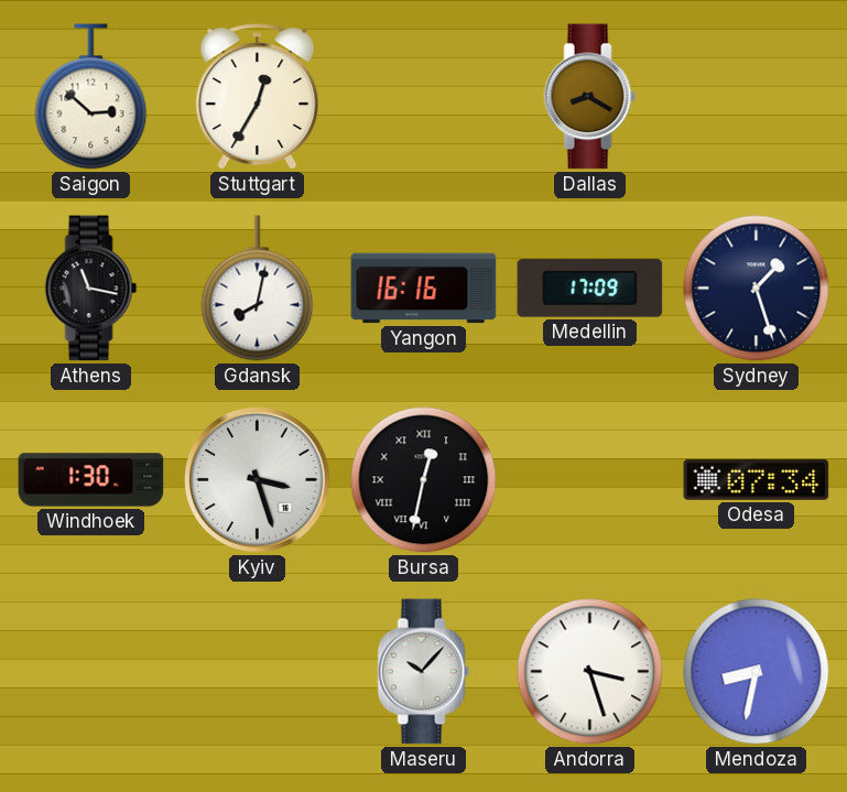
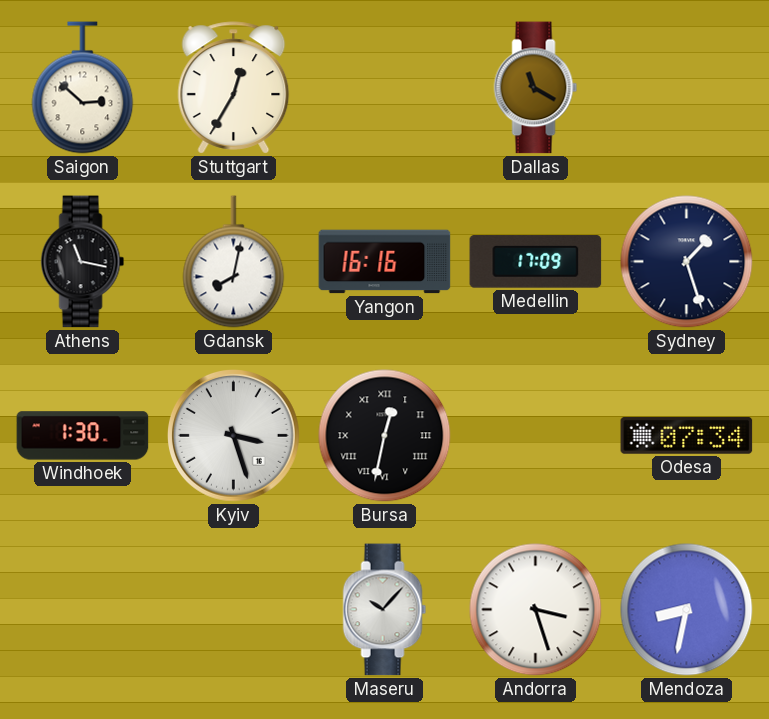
Dallas: 8:20 -> 11:20
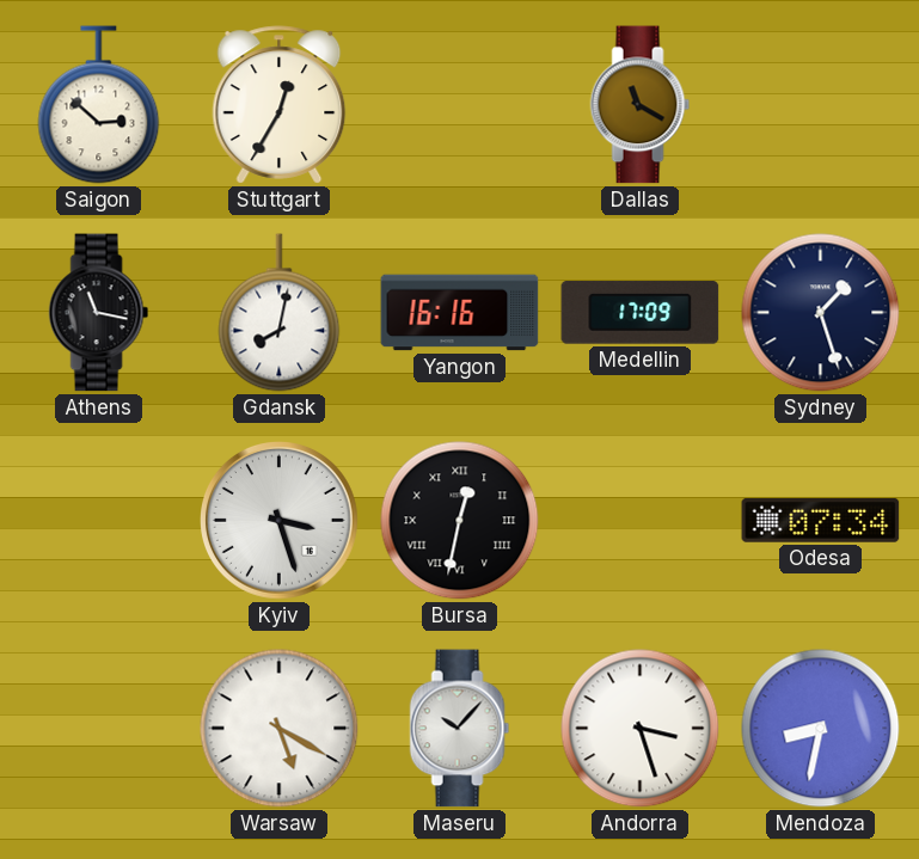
Windhoek: 1:30 -> none
Warsaw: none -> 5:20
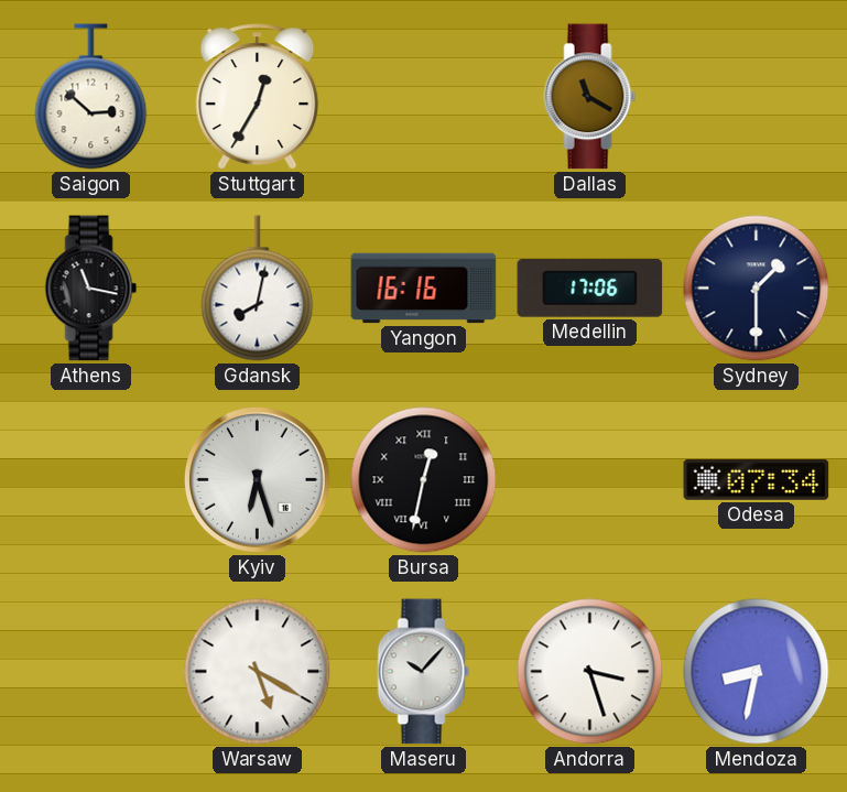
Medellin: 17:09 -> 17:06
Sydney: 1:27 -> 1:30
Kyiv: 3:27 -> 6:27
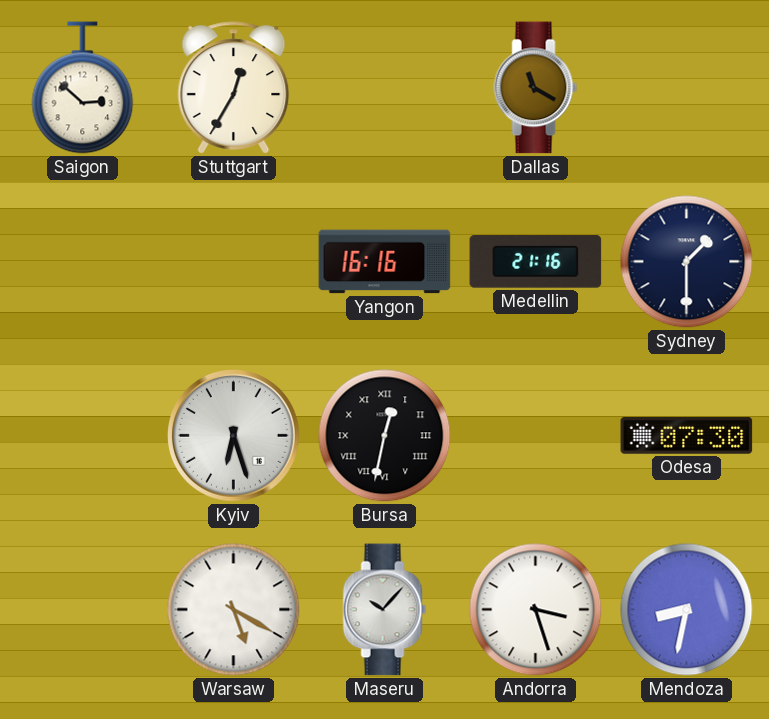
Athens: 11:17 -> none
Gdansk: 8:02 -> none
Medellin: 17:06 -> 21:16
Odesa: 07:34 -> 07:30
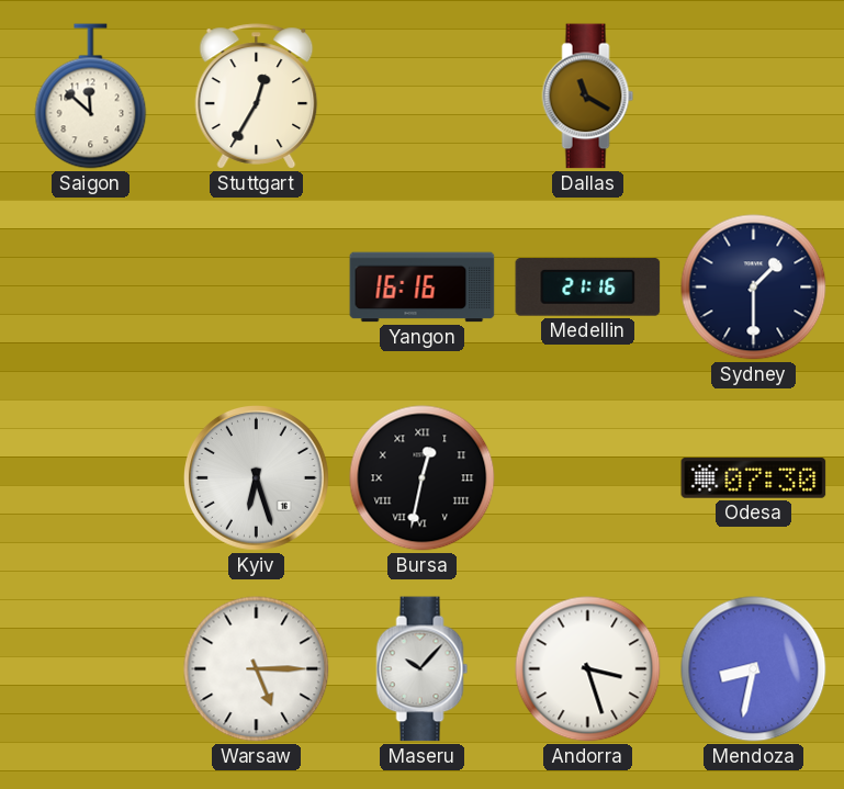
Saigon: 2:52 -> 11:52
Warsaw: 5:20 -> 5:15
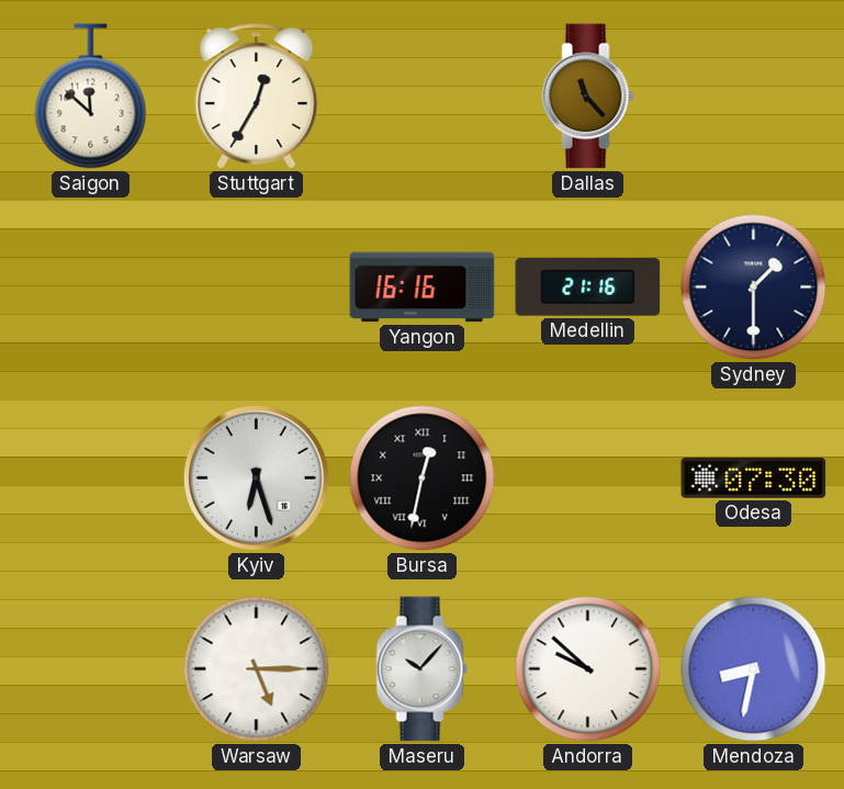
Dallas: 11:20 -> 11:23
Andorra: 3:27 -> 9:52
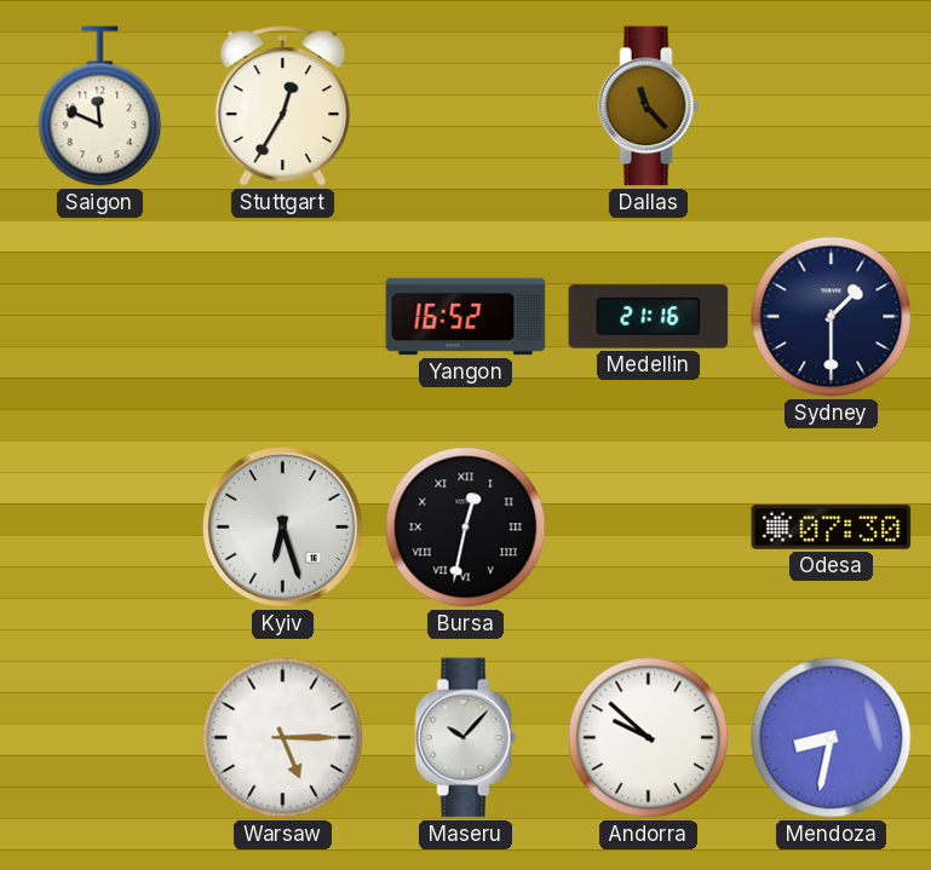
Saigon: 11:52 -> 11:49
Yangon: 16:16 -> 16:52
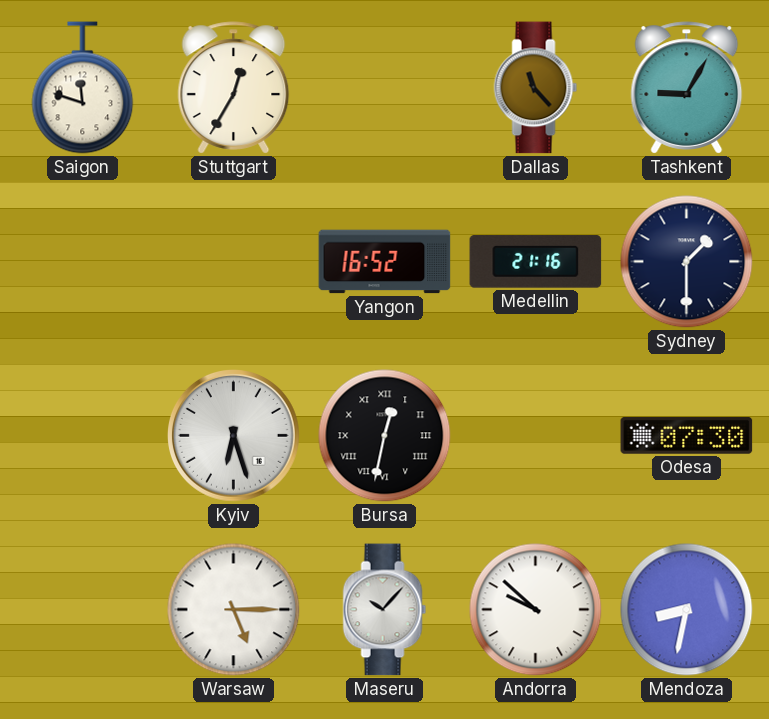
Saigon: 11:49 -> 11:48
Tashkent: none -> 9:05
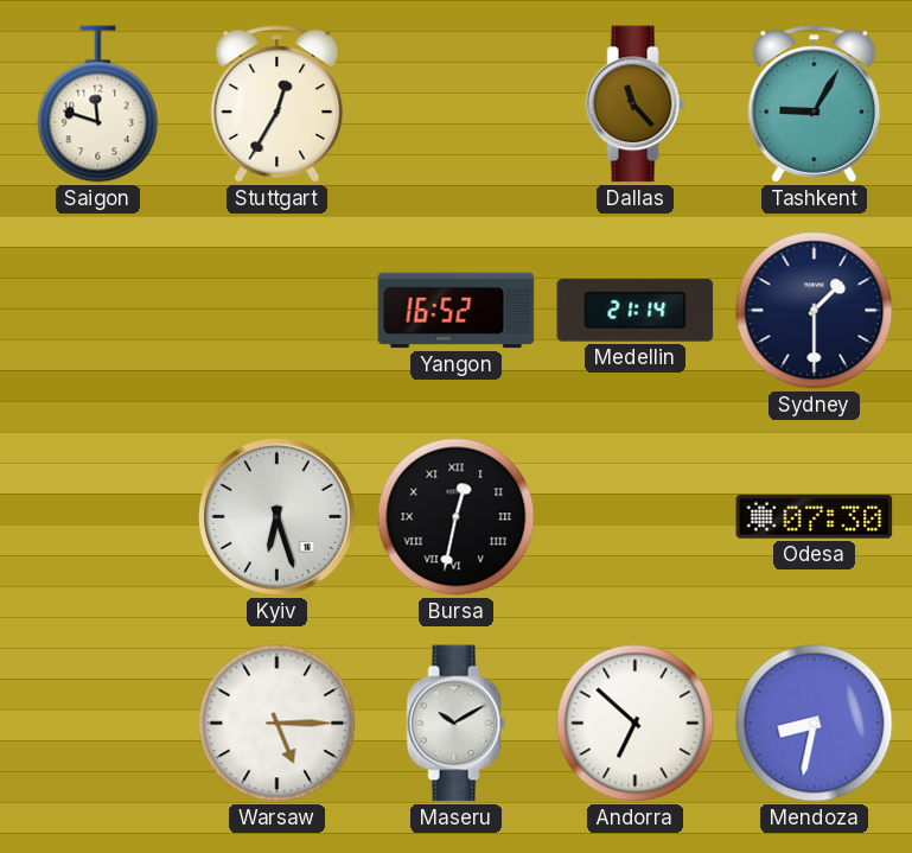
Medellin: 21:16 -> 21:14
Maseru: 10:07 -> 10:10
Andorra: 9:52 -> 6:52
